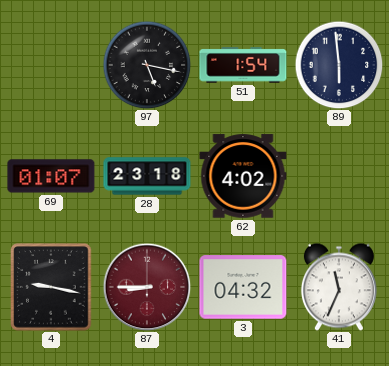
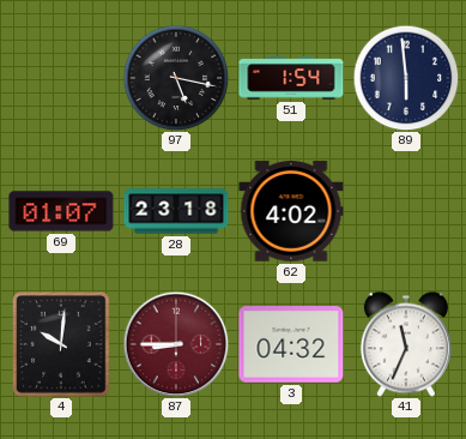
4: 9:17 -> 10:01
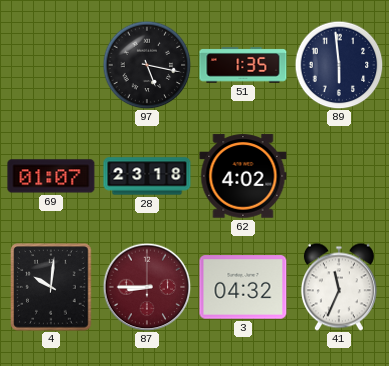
51: 1:54 -> 1:35
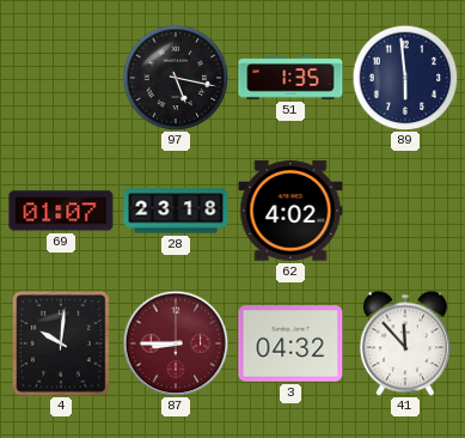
41: 11:34 -> 11:53
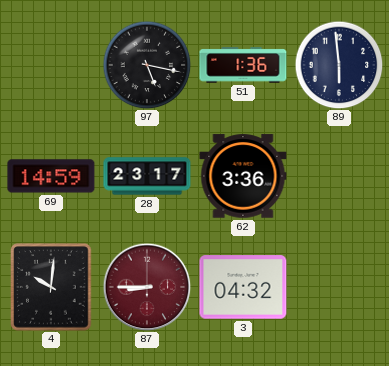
51: 1:35 -> 1:36
69: 01:07 -> 14:59
28: 23:18 -> 23:17
62: 4:02 -> 3:36
41: 11:53 -> none
